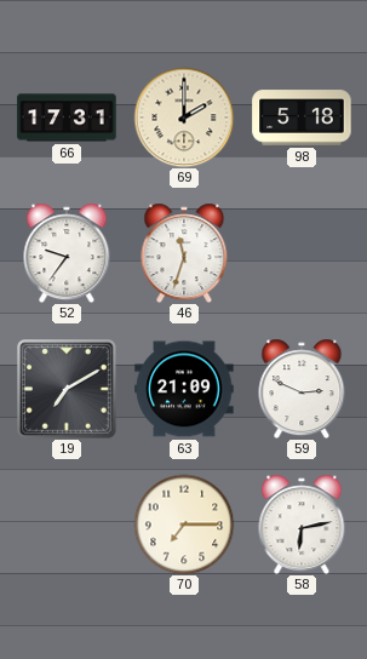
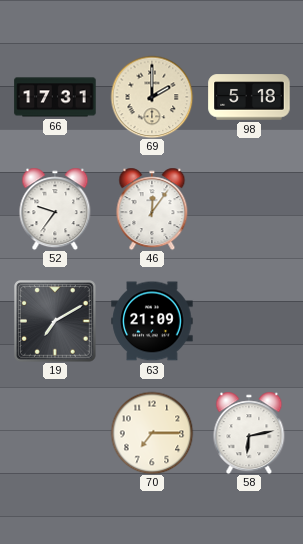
46: 11:33 -> 12:06
59: 2:49 -> none
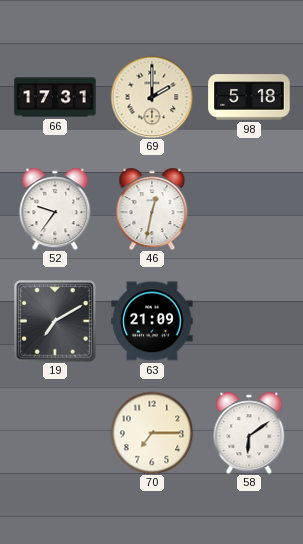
46: 12:06 -> 12:32
58: 6:13 -> 6:09
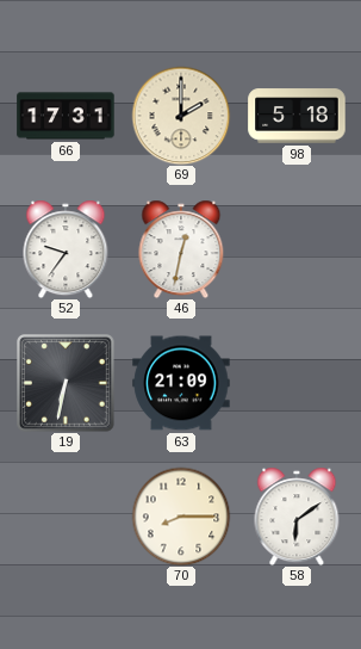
19: 7:10 -> 6:32
70: 7:15 -> 8:15
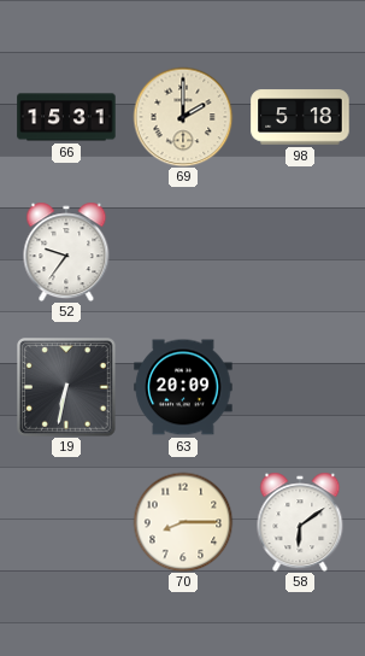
66: 17:31 -> 15:31
46: 12:32 -> none
63: 21:09 -> 20:09
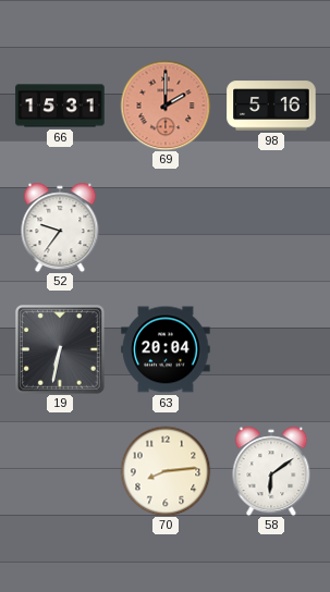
69 dial: cream -> salmon
98: 5:18 -> 5:16
63: 20:09 -> 20:04
70: 8:15 -> 8:14
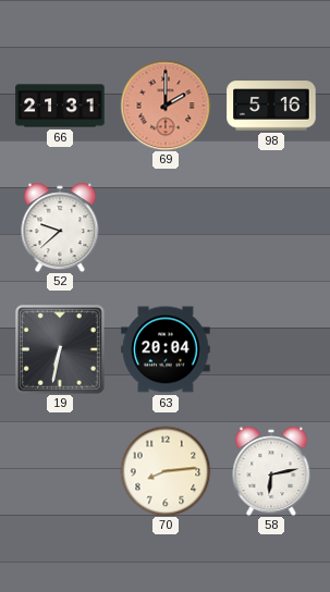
66: 15:31 -> 21:31
52: 9:36 -> 9:38
58: 6:09 -> 6:13
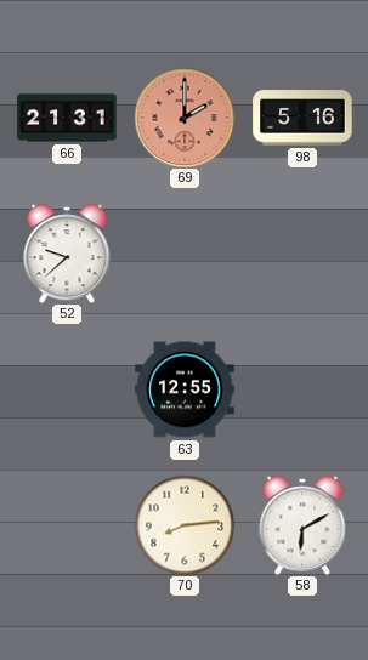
19: 6:32 -> none
63: 20:04 -> 12:55
58: 6:13 -> 6:10
